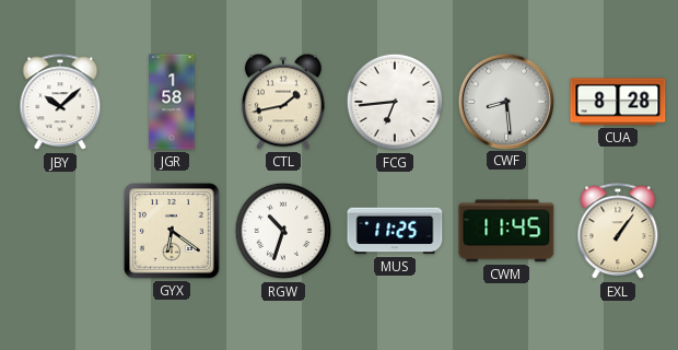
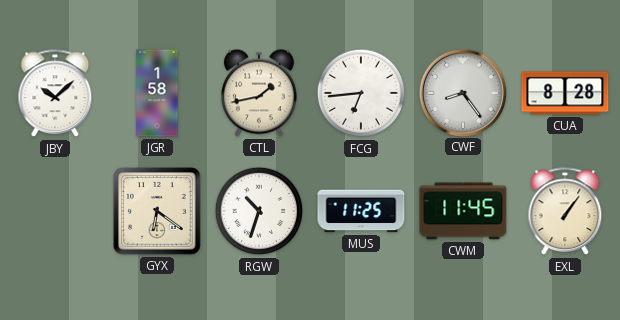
CWF: 8:29 -> 8:24
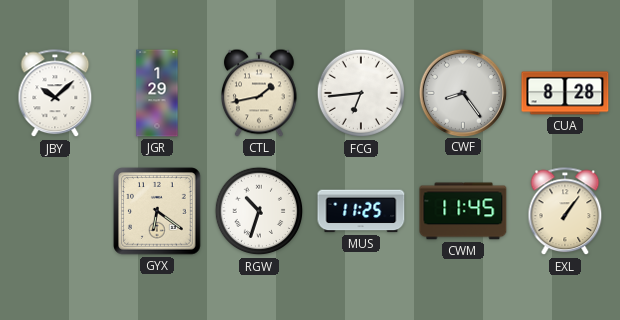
JGR: 1:58 -> 1:29
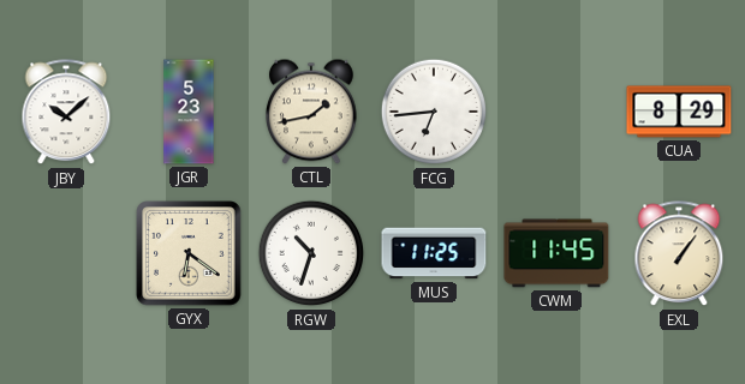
JGR: 1:29 -> 5:23
CWF: 8:24 -> none
CUA: 8:28 -> 8:29
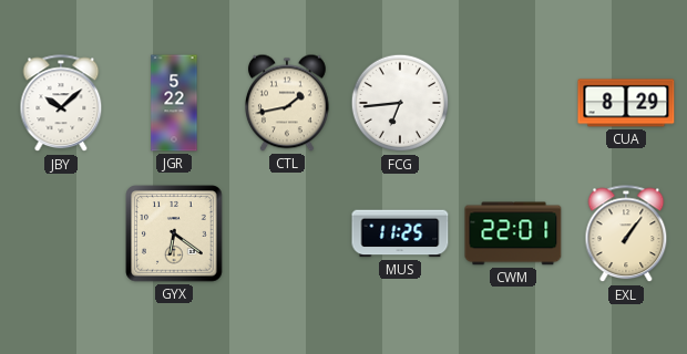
JGR: 5:23 -> 5:22
RGW: 10:33 -> none
CWM: 11:45 -> 22:01
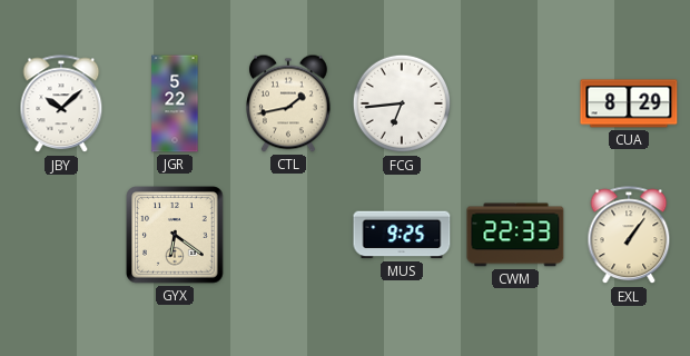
MUS: 11:25 -> 9:25
CWM: 22:01 -> 22:33
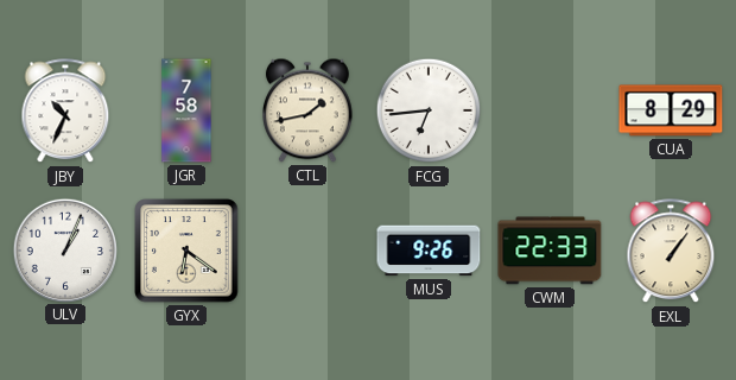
JBY: 10:08 -> 10:34
JGR: 5:22 -> 7:58
ULV: none -> 1:04
MUS: 9:25 -> 9:26
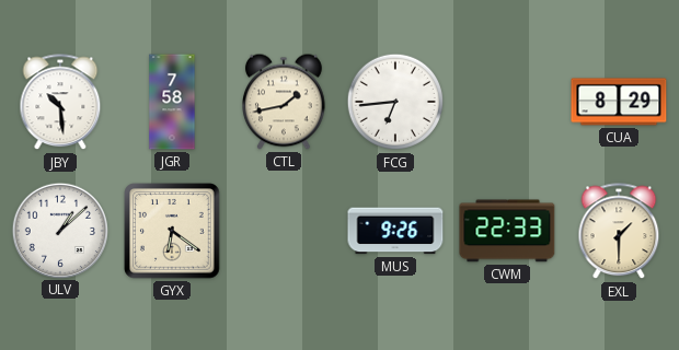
JBY: 10:34 -> 10:29
ULV: 1:04 -> 1:08
EXL: 1:06 -> 1:30
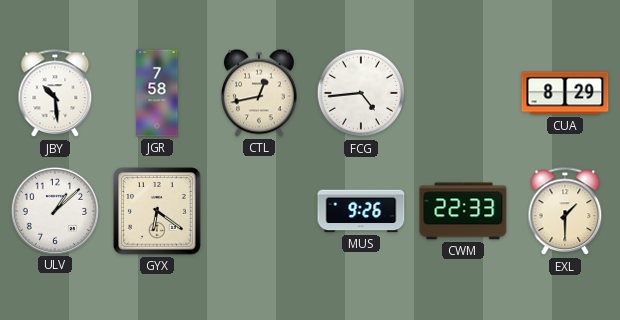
CTL: 1:43 -> 12:43
FCG: 6:44 -> 4:44
